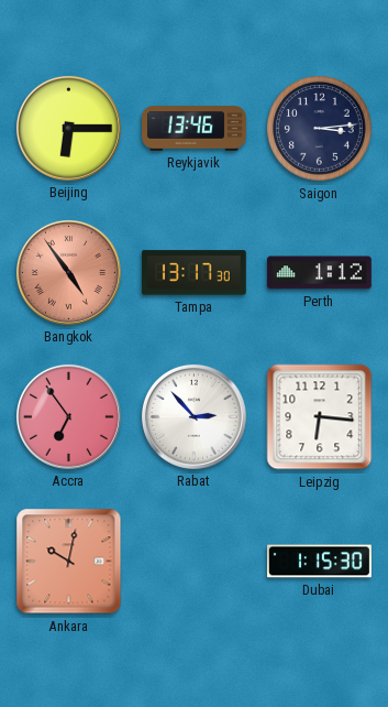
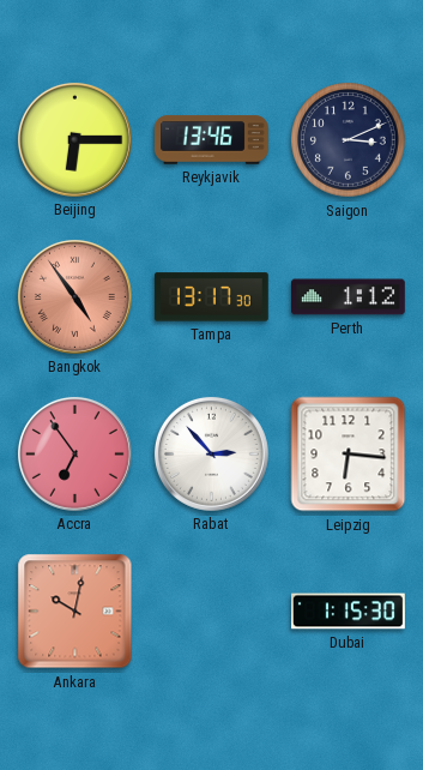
Saigon: 3:14 -> 3:11
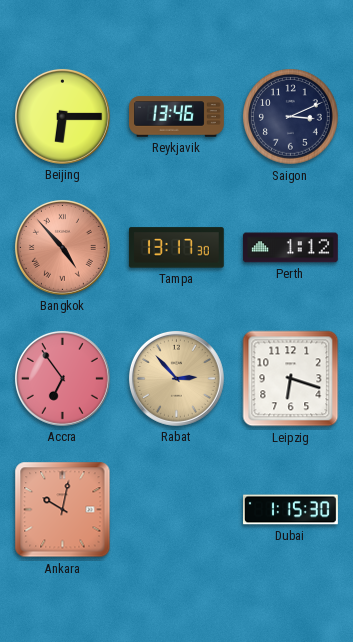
Bangkok: 4:54 -> 4:53
Rabat dial: white -> champagne
Leipzig: 6:16 -> 6:18
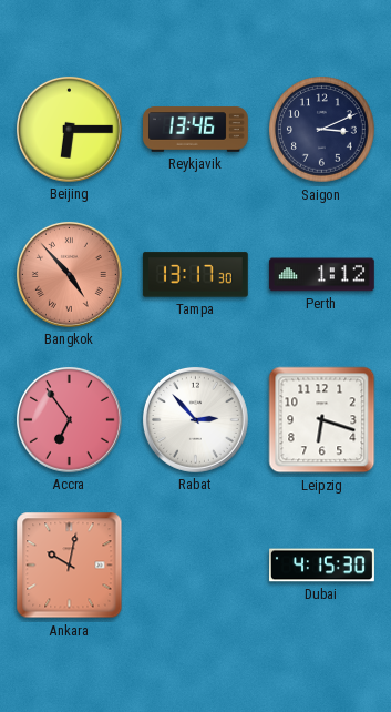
Rabat dial: champagne -> white
Dubai: 1:15 -> 4:15
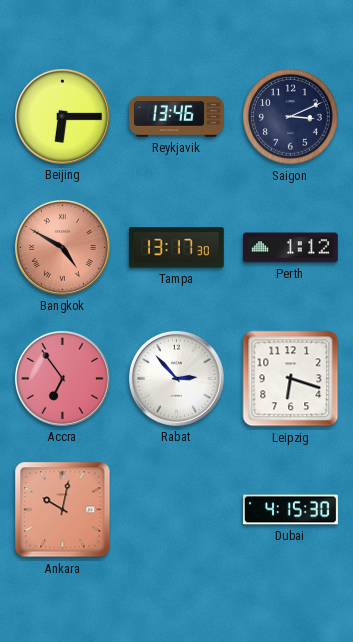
Bangkok: 4:53 -> 4:50
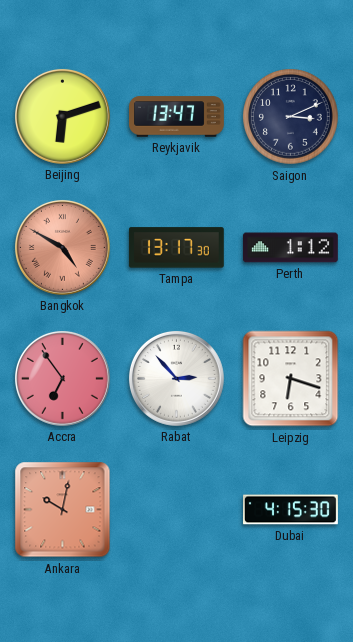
Beijing: 6:15 -> 6:12
Reykjavik: 13:46 -> 13:47
